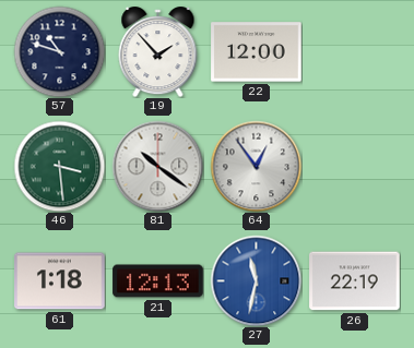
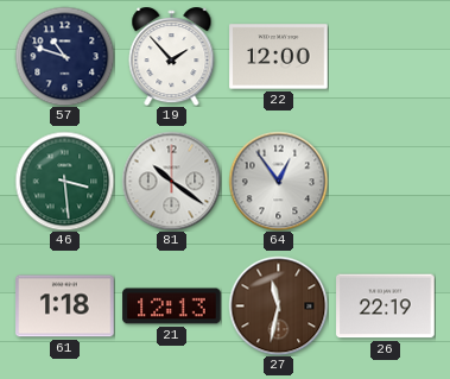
27 dial: blue -> brown
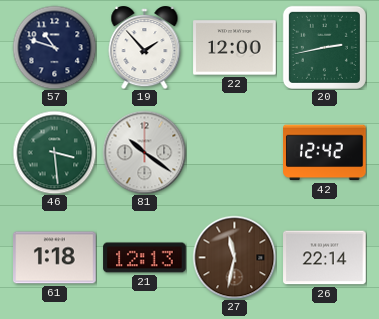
20: none -> 2:43
64: 12:54 -> none
42: none -> 12:42
26: 22:19 -> 22:14
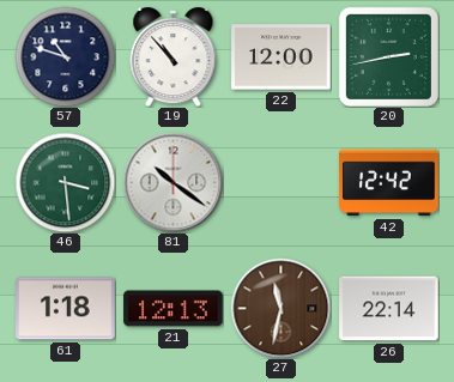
19: 1:53 -> 10:53
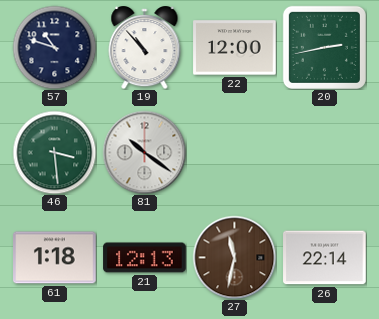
42: 12:42 -> none
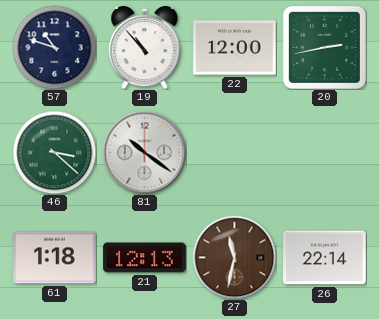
46: 3:29 -> 3:22
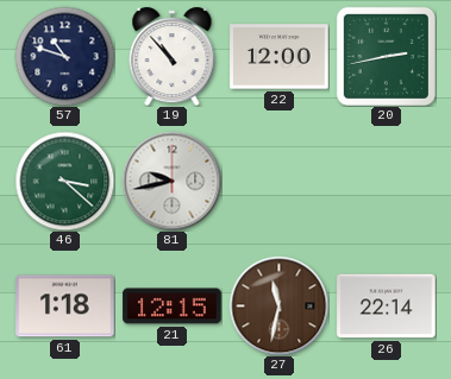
81: 10:21 -> 9:43
21: 12:13 -> 12:15
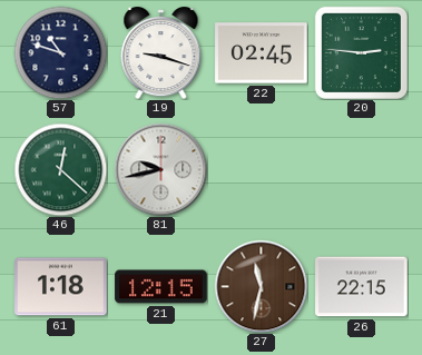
19: 10:53 -> 9:18
22: 12:00 -> 02:45
20: 2:43 -> 2:46
46: 3:22 -> 12:22
26: 22:14 -> 22:15
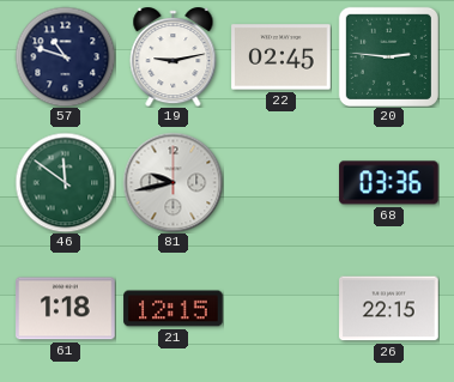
19: 9:18 -> 9:13
46: 12:22 -> 11:51
68: none -> 03:36
27: 11:32 -> none
